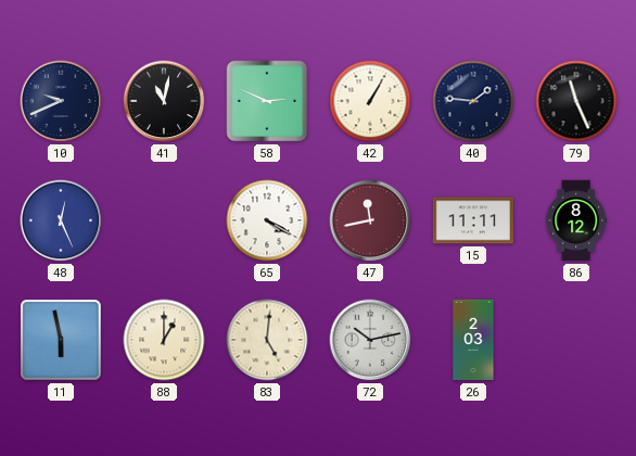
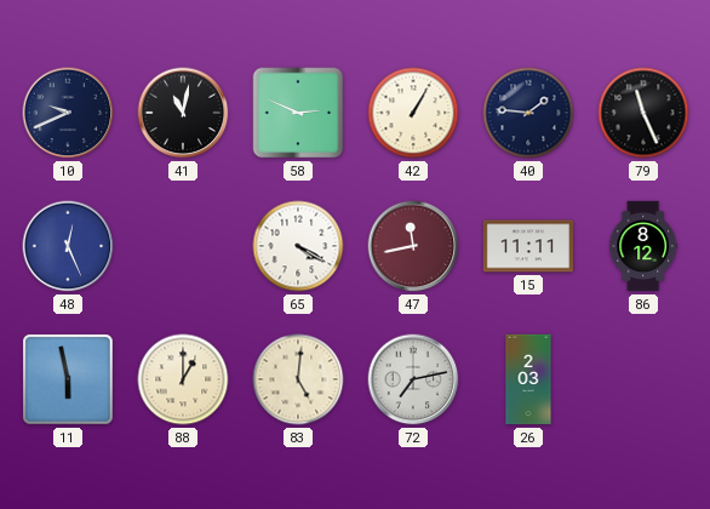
72: 10:13 -> 7:13
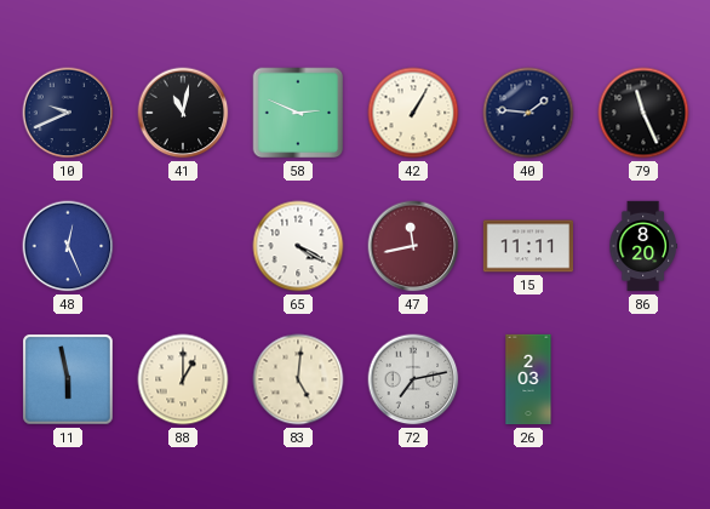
86: 8:12 -> 8:20
